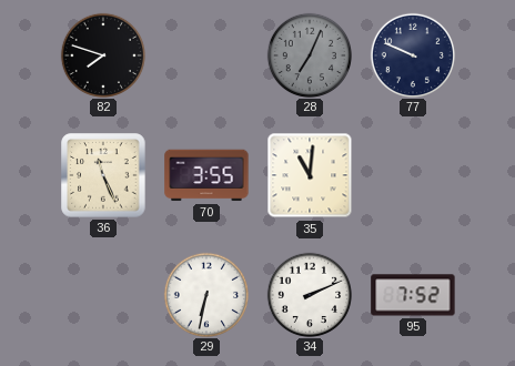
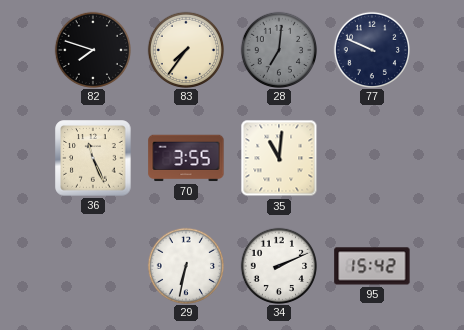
83: none -> 7:36
28: 7:04 -> 7:01
95: 7:52 -> 15:42
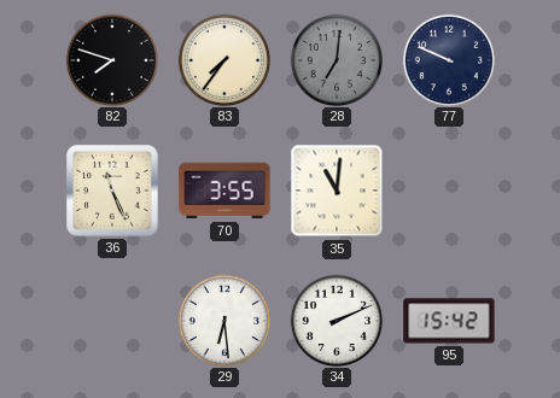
29: 6:32 -> 6:29
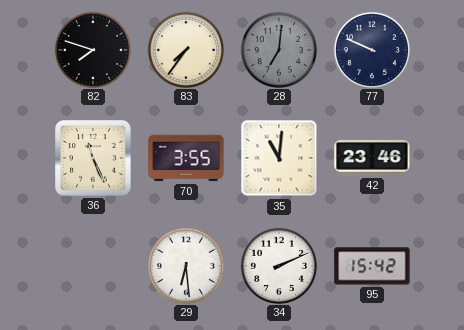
42: none -> 23:46
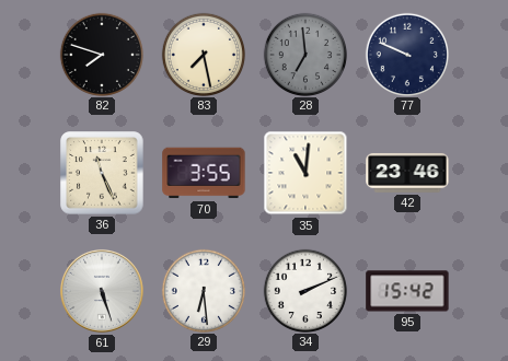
83: 7:36 -> 7:28
28: 7:01 -> 6:59
61: none -> 5:27
